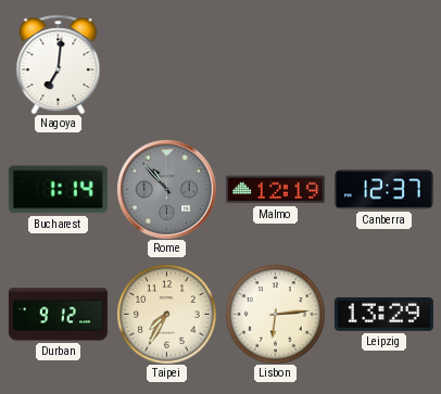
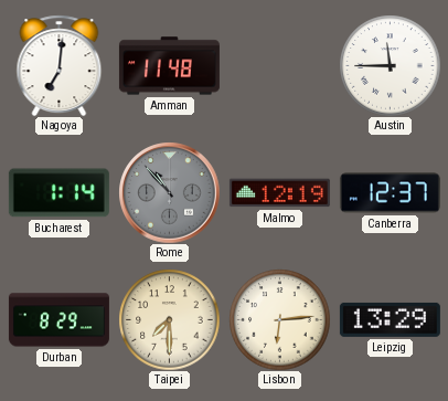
Amman: none -> 11:48
Austin: none -> 11:45
Durban: 9:12 -> 8:29
Taipei: 7:35 -> 7:30
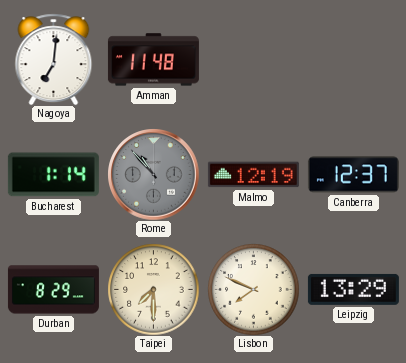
Austin: 11:45 -> none
Lisbon: 6:14 -> 7:49
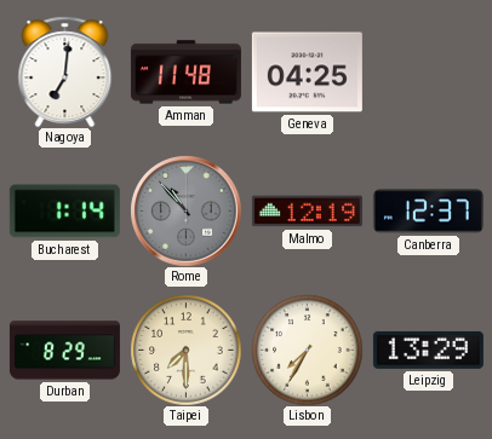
Geneva: none -> 04:25
Lisbon: 7:49 -> 7:35
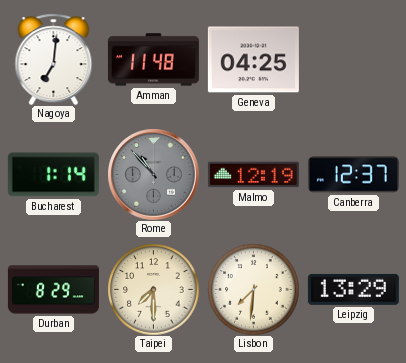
Lisbon: 7:35 -> 7:31
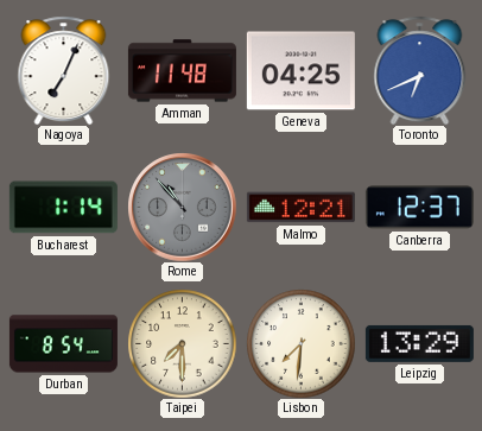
Nagoya: 7:01 -> 7:04
Toronto: none -> 6:41
Malmo: 12:19 -> 12:21
Durban: 8:29 -> 8:54
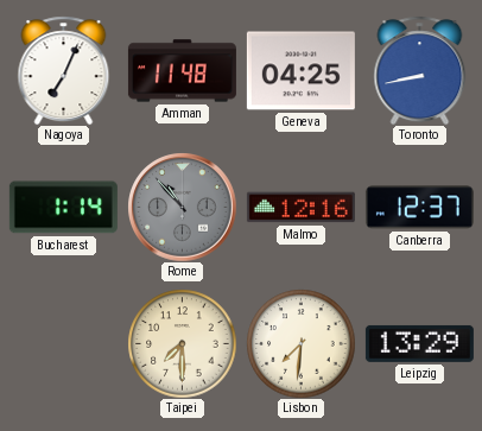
Toronto: 6:41 -> 8:43
Malmo: 12:21 -> 12:16
Durban: 8:54 -> none
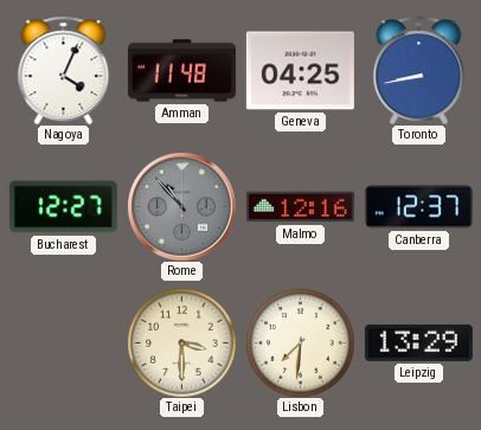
Nagoya: 7:04 -> 4:04
Bucharest: 1:14 -> 12:27
Taipei: 7:30 -> 3:30
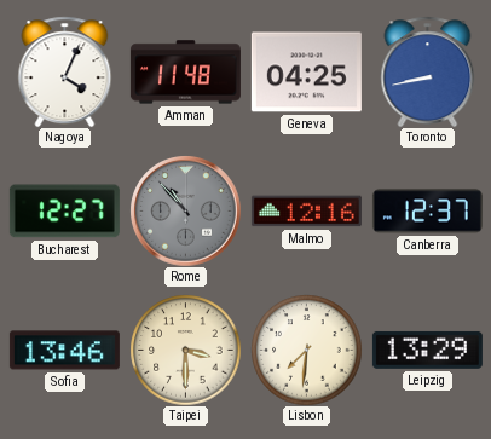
Sofia: none -> 13:46
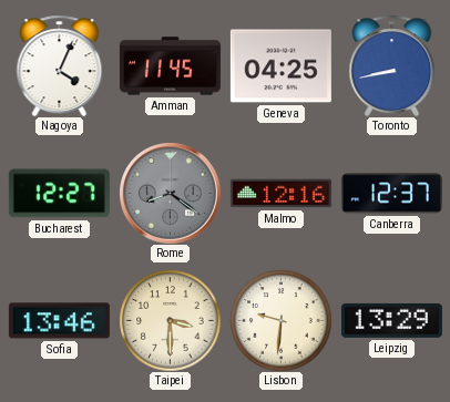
Amman: 11:48 -> 11:45
Rome: 10:53 -> 8:21
Lisbon: 7:31 -> 9:31
